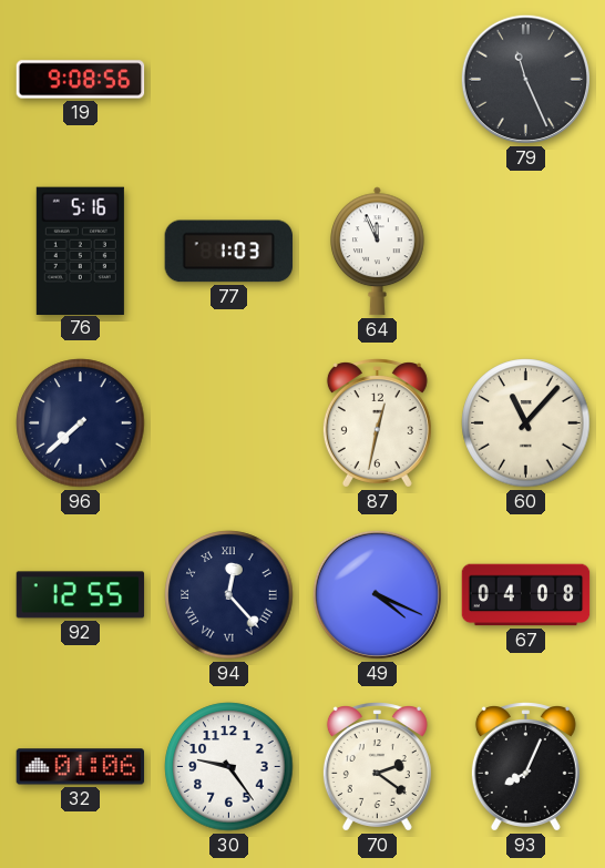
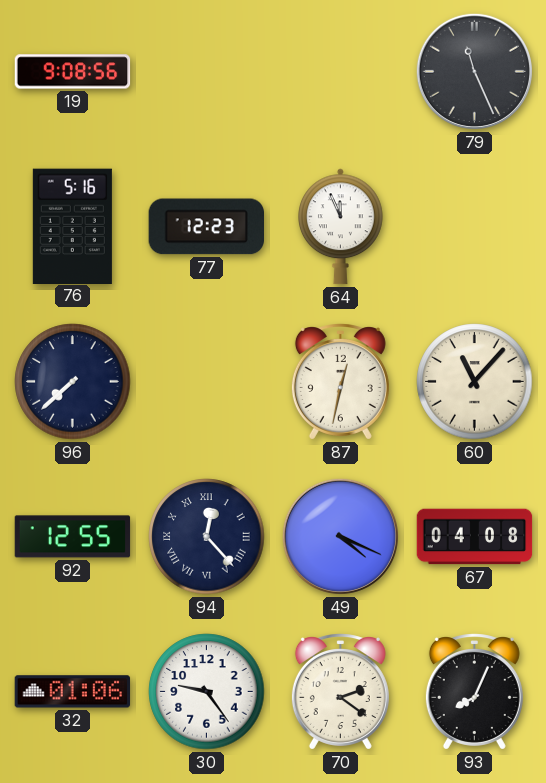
77: 1:03 -> 12:23
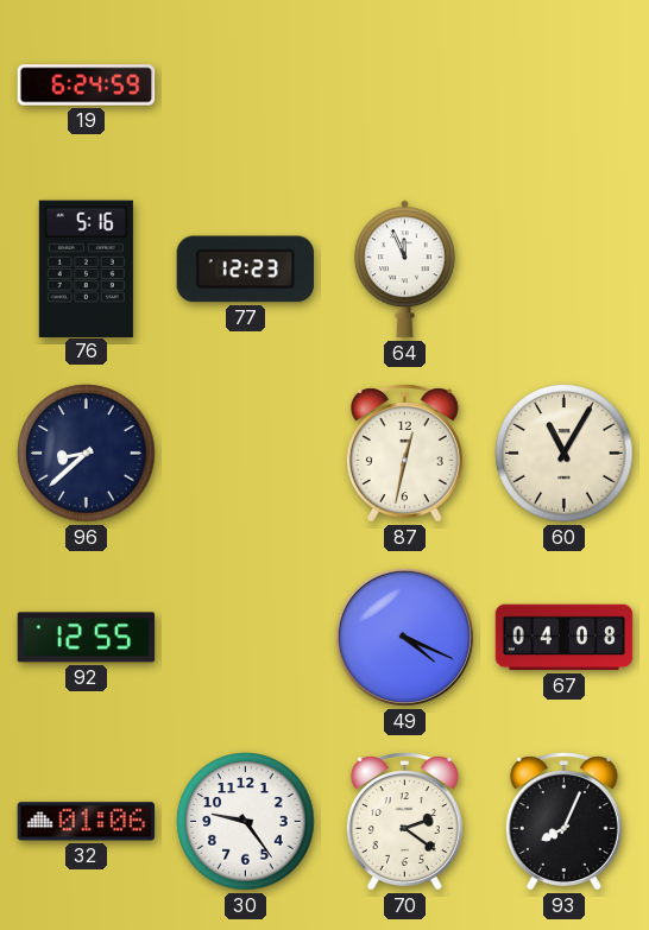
19: 9:08 -> 6:24
79: 11:26 -> none
96: 7:38 -> 8:38
60: 11:07 -> 11:05
94: 12:23 -> none
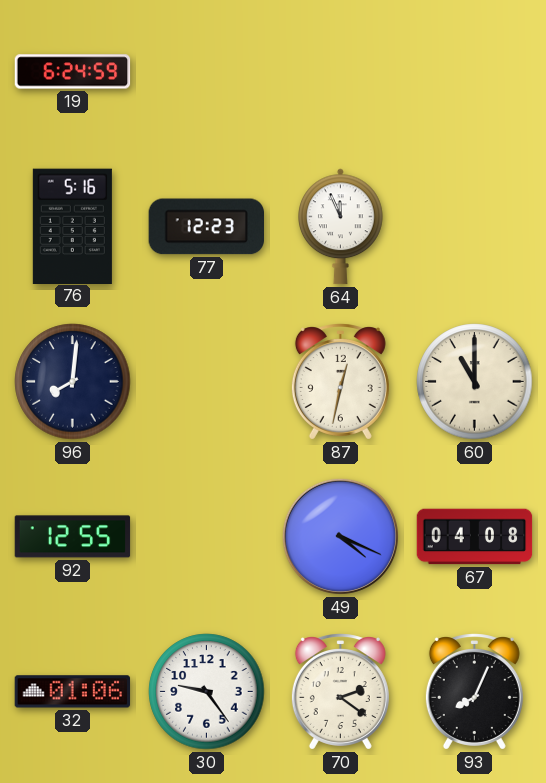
96: 8:38 -> 8:01
60: 11:05 -> 11:00
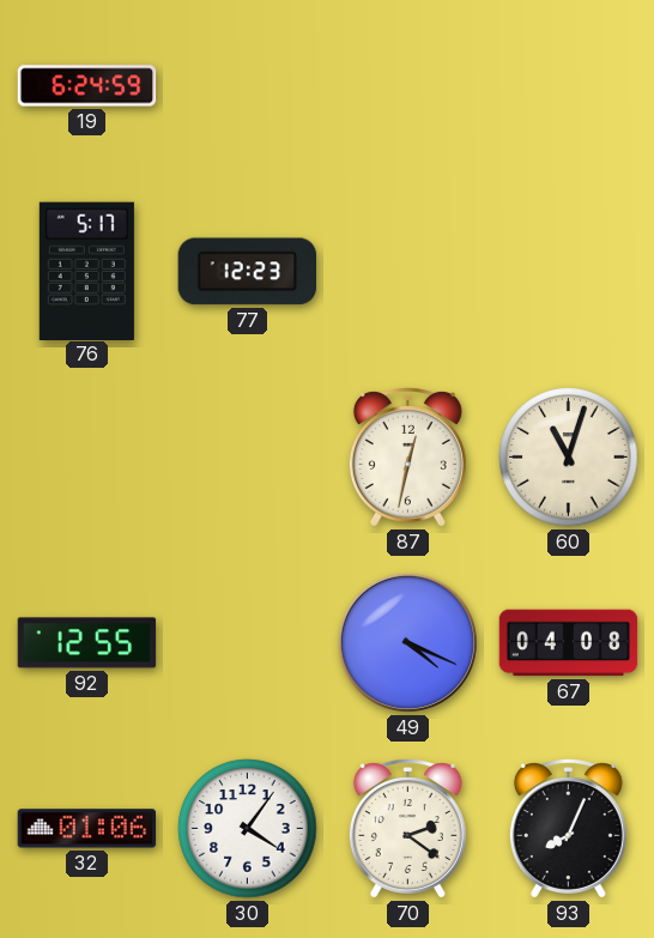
76: 5:16 -> 5:17
64: 11:56 -> none
96: 8:01 -> none
60: 11:00 -> 11:03
30: 9:24 -> 4:06
